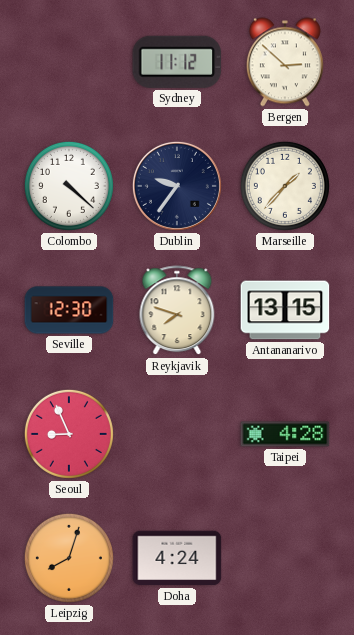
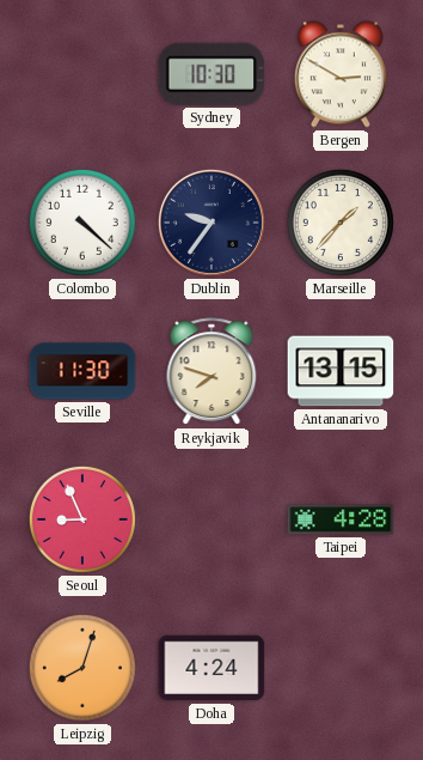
Sydney: 11:12 -> 10:30
Bergen: 2:52 -> 2:50
Seville: 12:30 -> 11:30
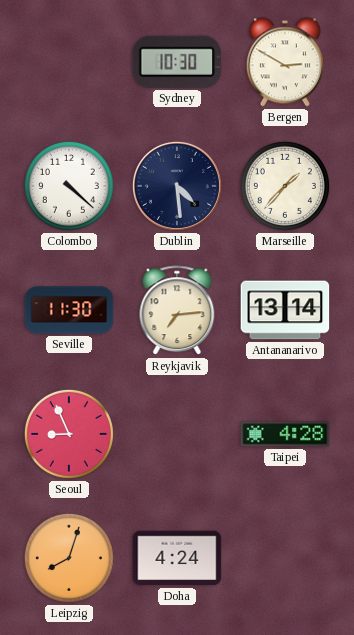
Dublin: 9:36 -> 4:29
Reykjavik: 7:48 -> 7:14
Antananarivo: 13:15 -> 13:14
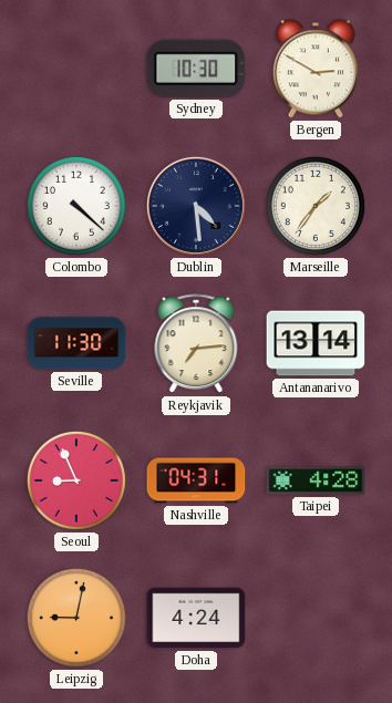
Marseille: 1:37 -> 1:36
Nashville: none -> 04:31
Leipzig: 8:03 -> 9:02
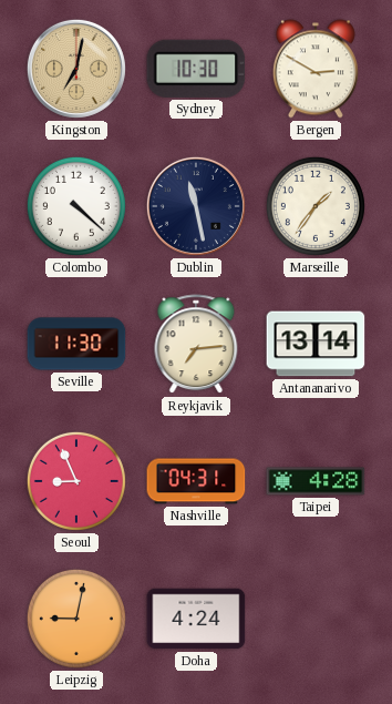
Kingston: none -> 7:02
Dublin: 4:29 -> 11:28
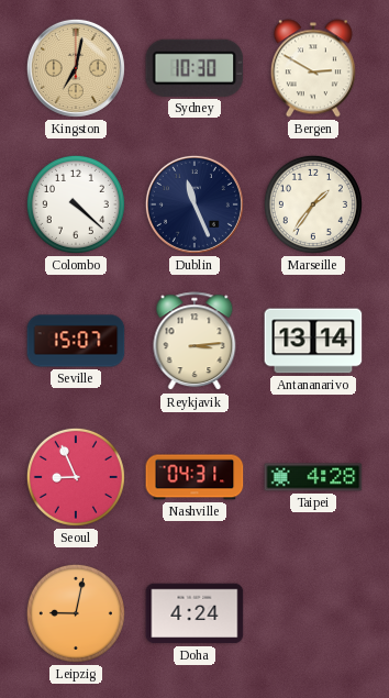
Dublin: 11:28 -> 11:26
Seville: 11:30 -> 15:07
Reykjavik: 7:14 -> 3:14
